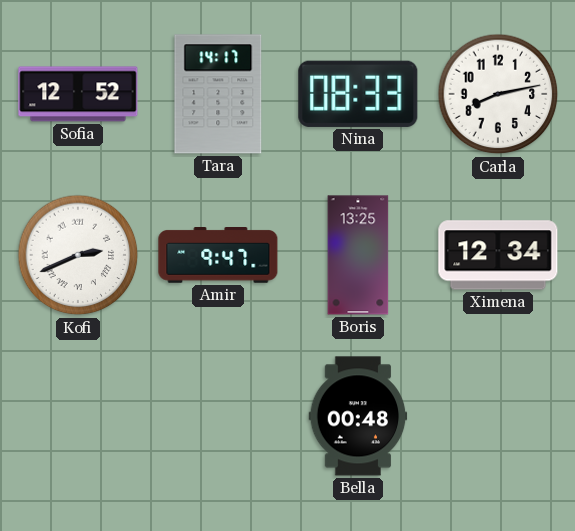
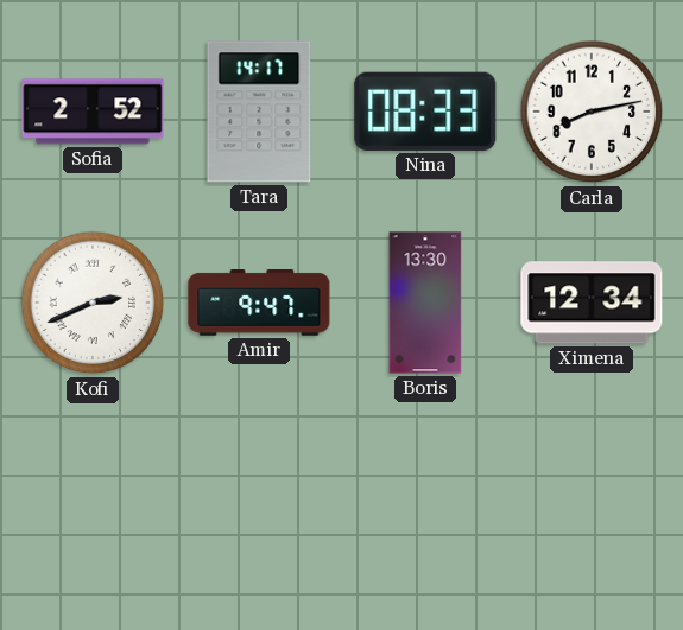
Sofia: 12:52 -> 2:52
Boris: 13:25 -> 13:30
Bella: 00:48 -> none
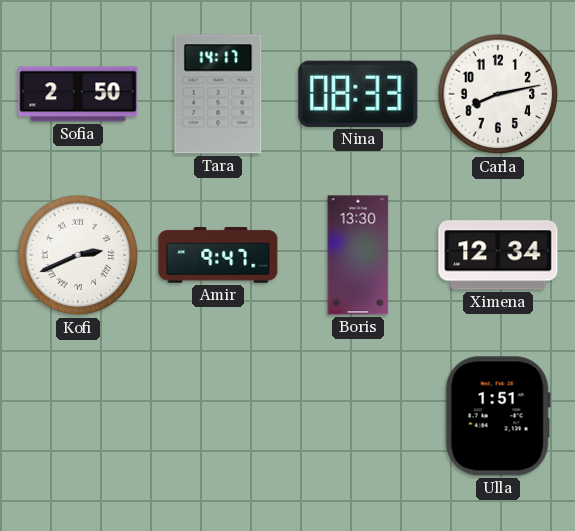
Sofia: 2:52 -> 2:50
Ulla: none -> 1:51
